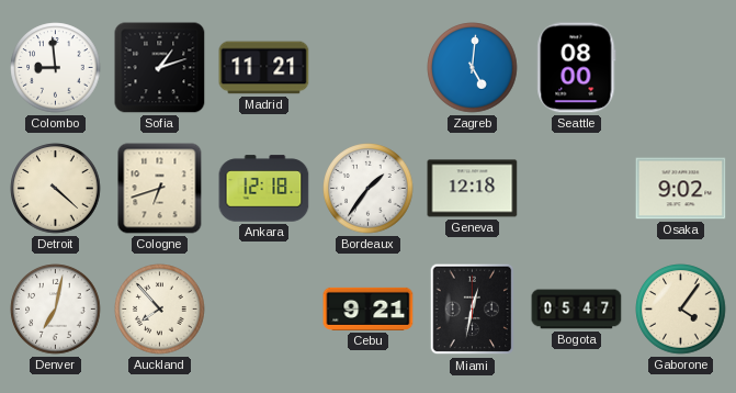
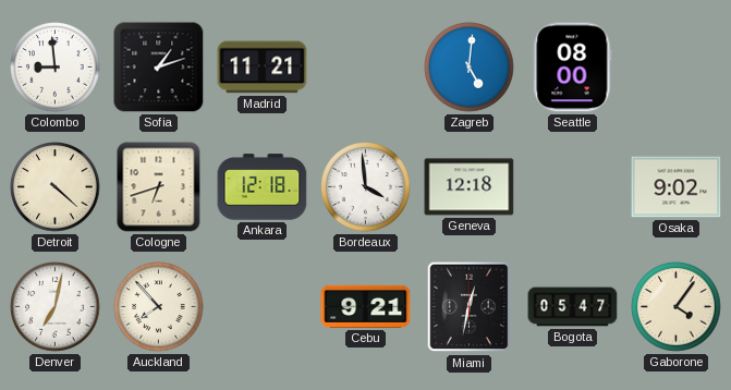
Bordeaux: 1:36 -> 3:59
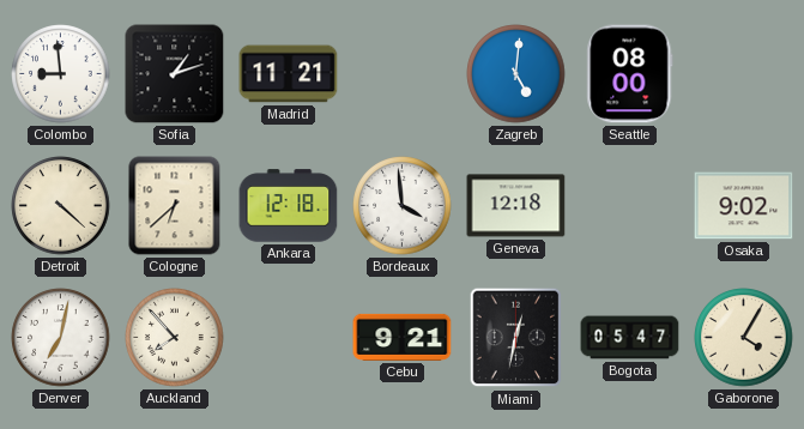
Cologne: 6:42 -> 6:38
Gaborone: 4:06 -> 4:05
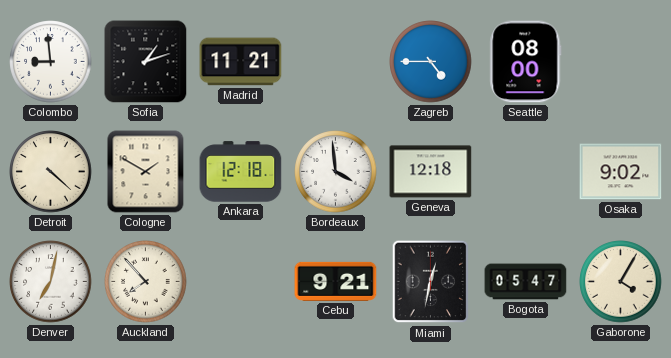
Zagreb: 5:01 -> 4:45
Cologne: 6:38 -> 1:50
